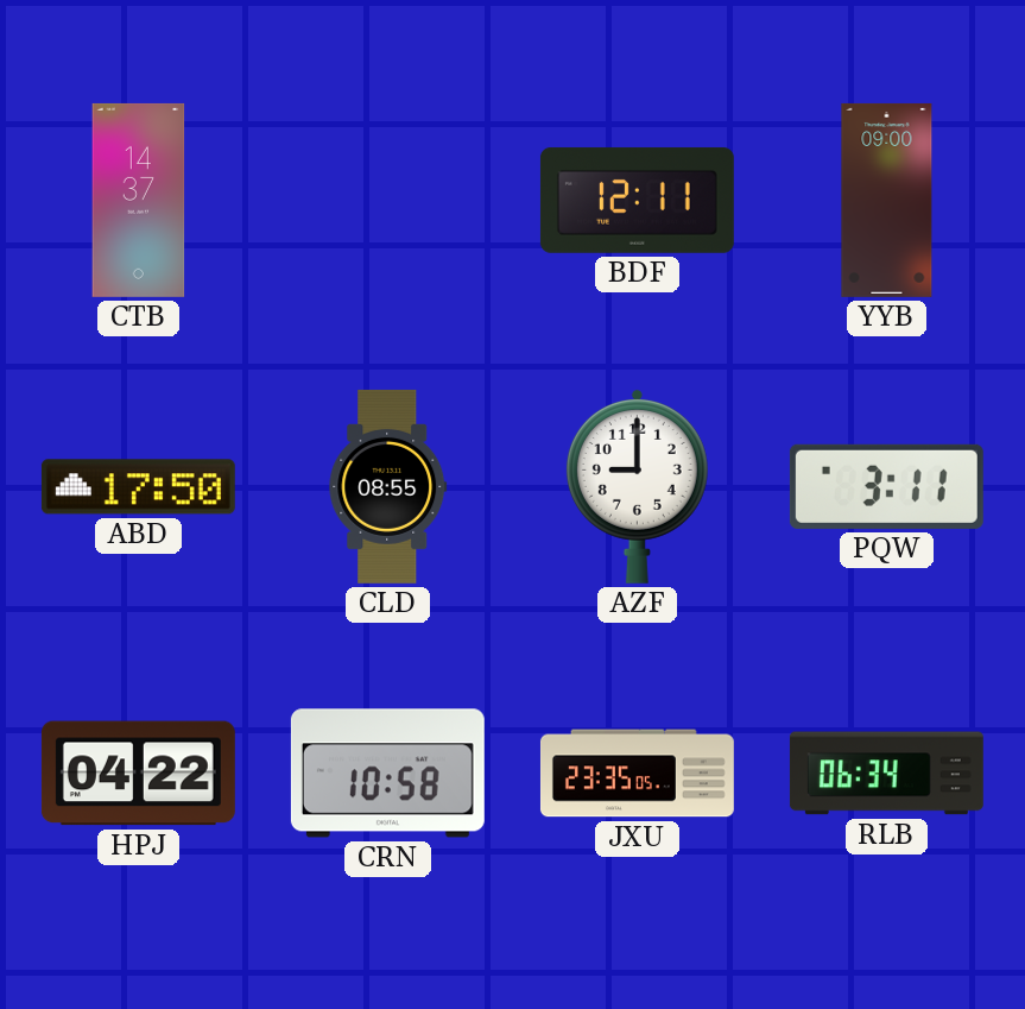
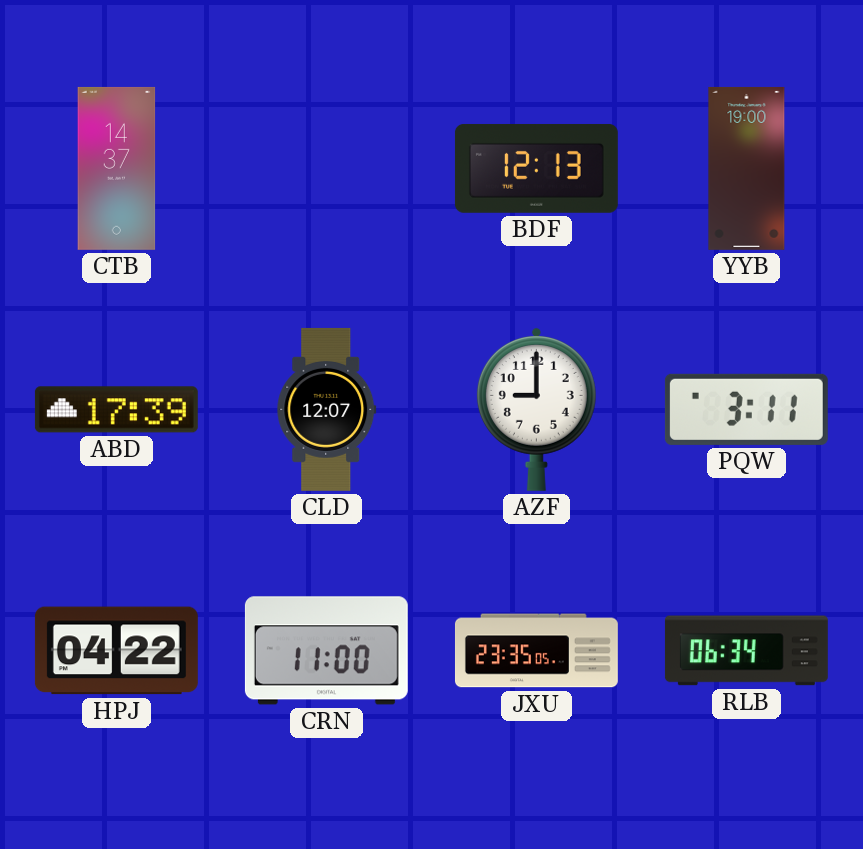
BDF: 12:11 -> 12:13
YYB: 09:00 -> 19:00
ABD: 17:50 -> 17:39
CLD: 08:55 -> 12:07
CRN: 10:58 -> 11:00
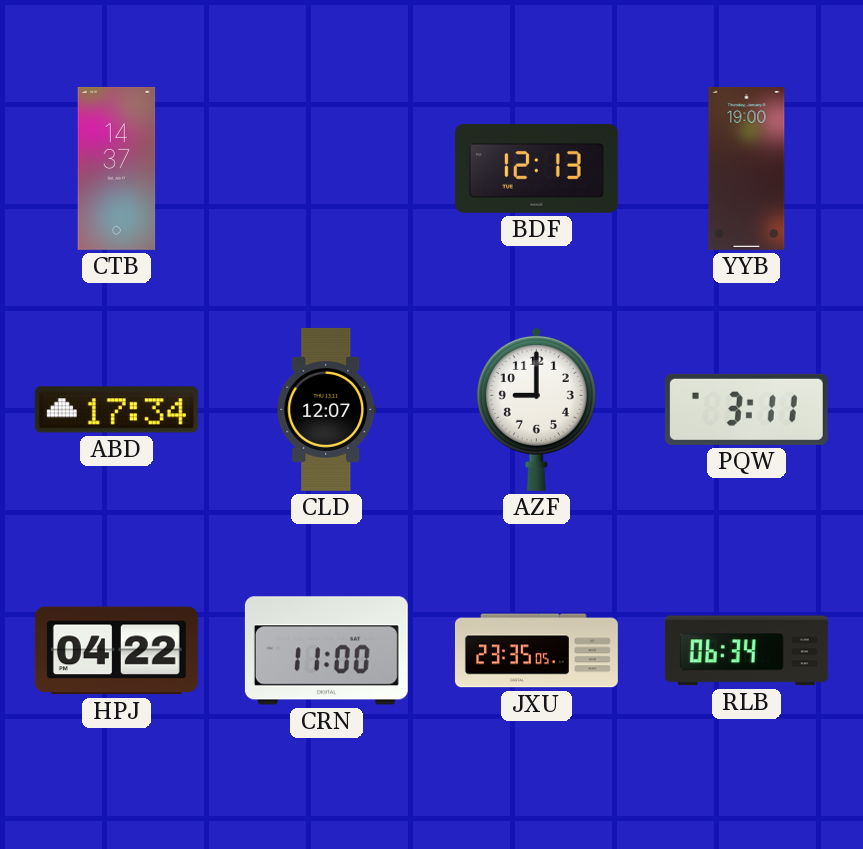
ABD: 17:39 -> 17:34
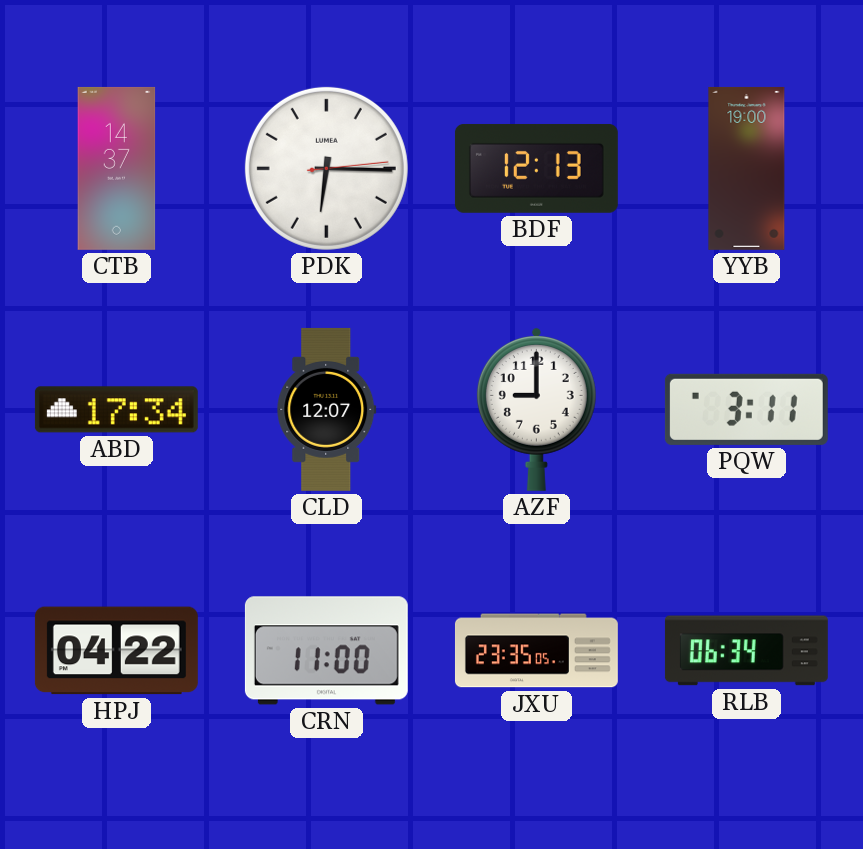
PDK: none -> 6:15
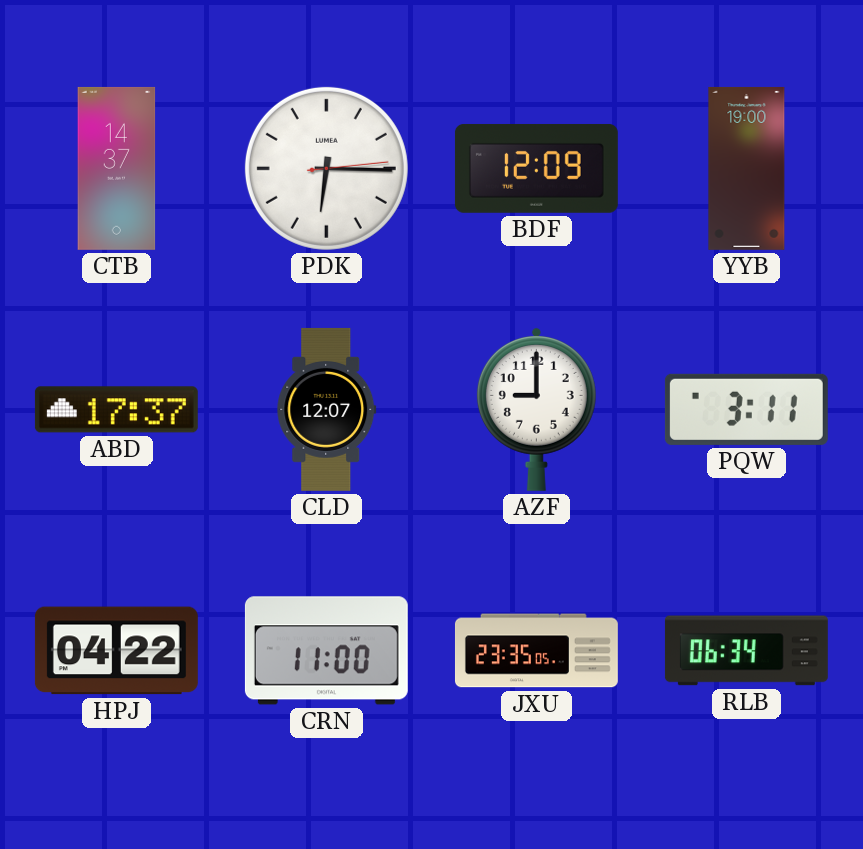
BDF: 12:13 -> 12:09
ABD: 17:34 -> 17:37
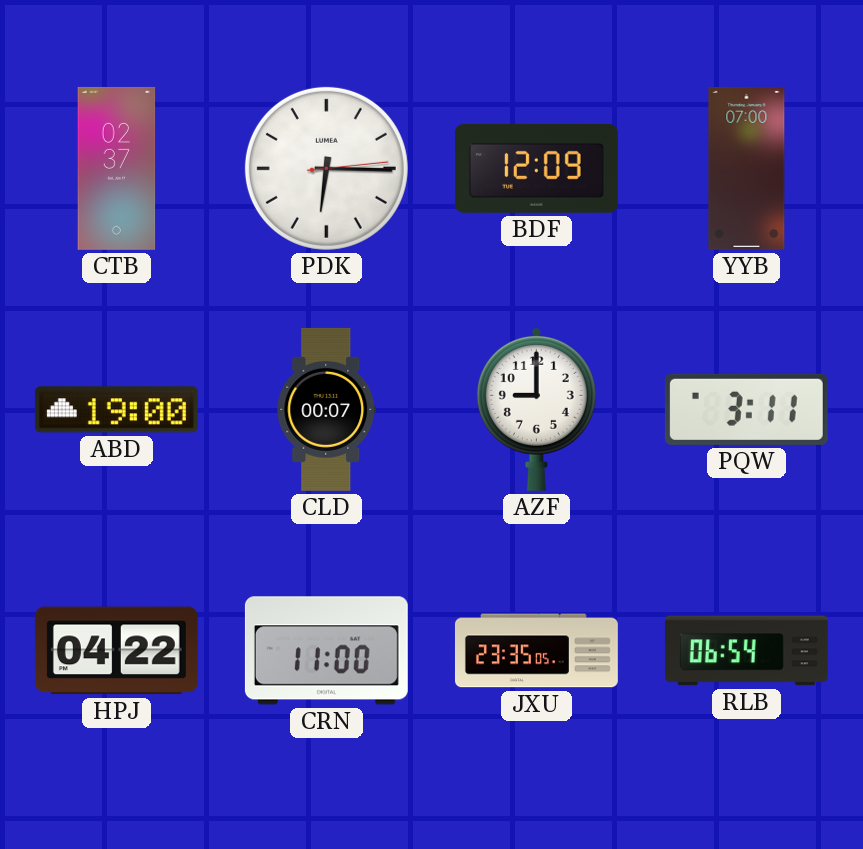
CTB: 14:37 -> 02:37
YYB: 19:00 -> 07:00
ABD: 17:37 -> 19:00
CLD: 12:07 -> 00:07
RLB: 06:34 -> 06:54
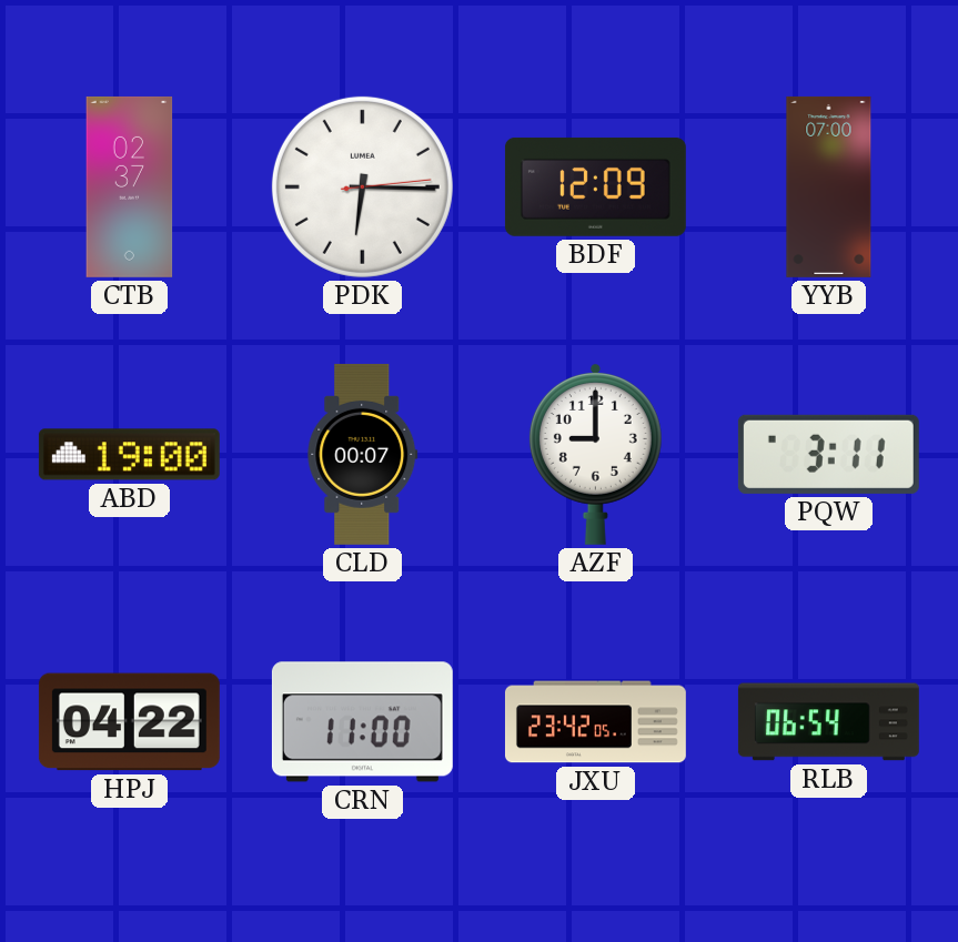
JXU: 23:35 -> 23:42
